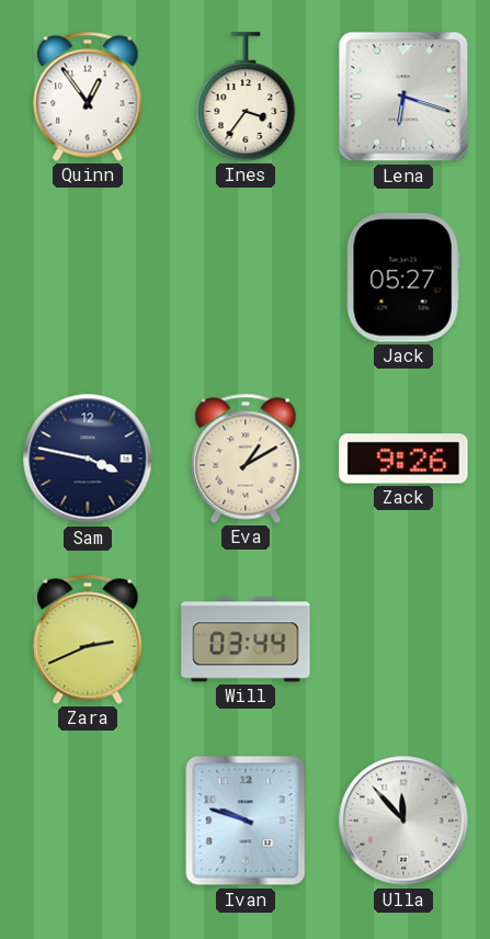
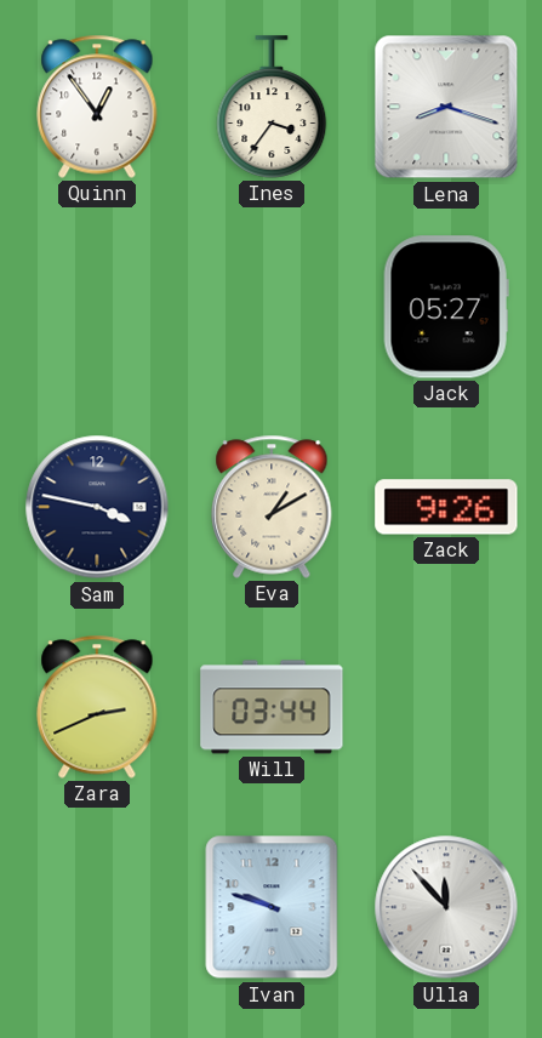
Lena: 6:18 -> 8:18
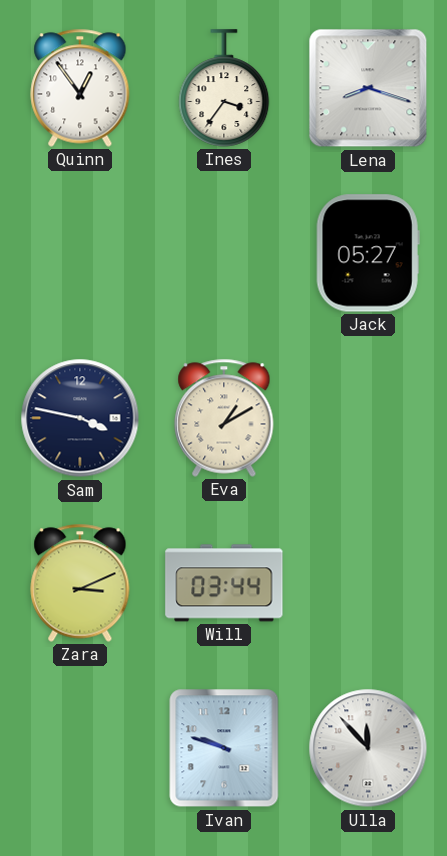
Zack: 9:26 -> none
Zara: 2:41 -> 3:11
